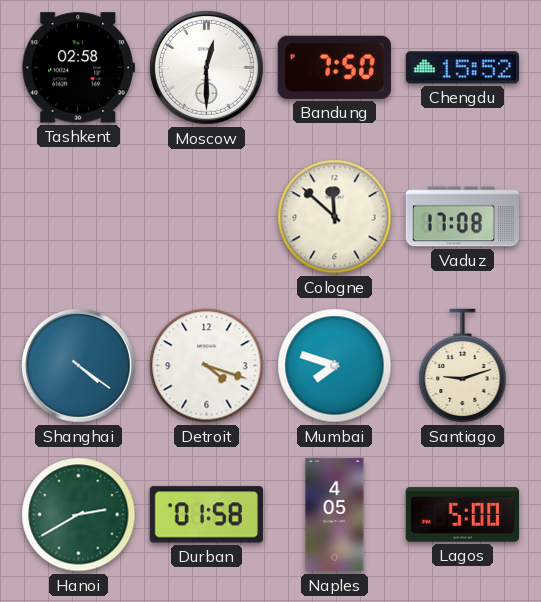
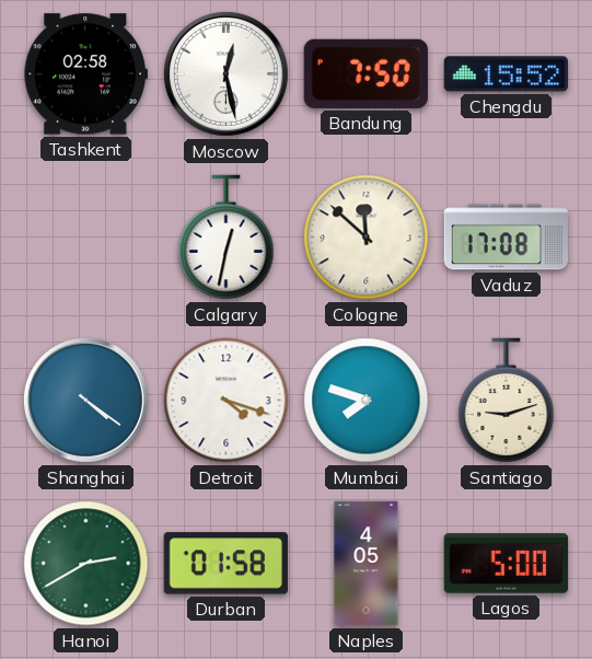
Moscow: 12:30 -> 12:28
Calgary: none -> 12:32
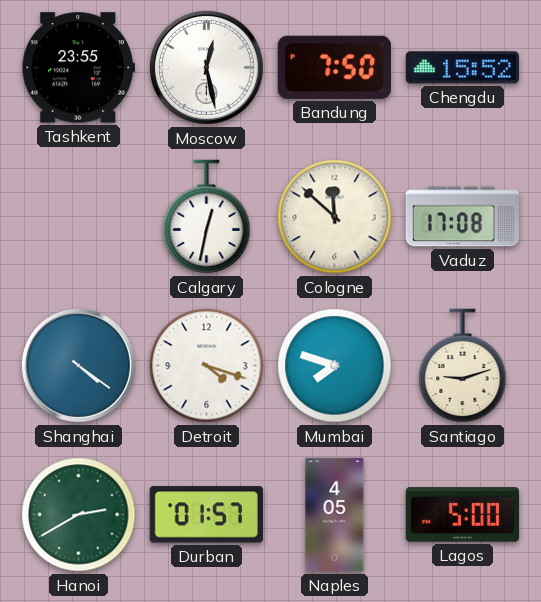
Tashkent: 02:58 -> 23:55
Durban: 01:58 -> 01:57
